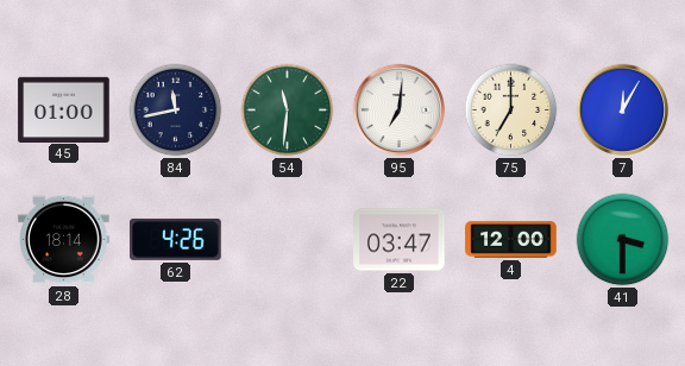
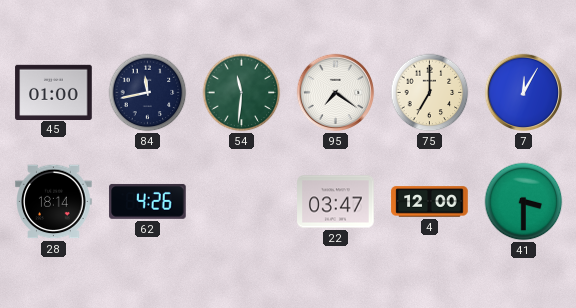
95: 7:01 -> 7:21
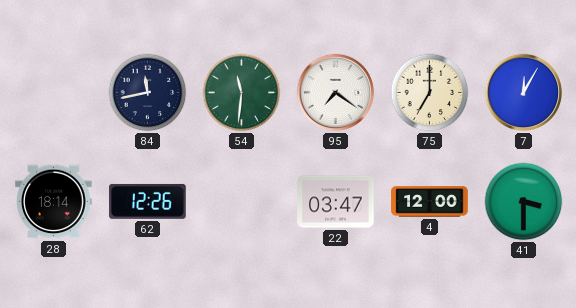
45: 01:00 -> none
62: 4:26 -> 12:26
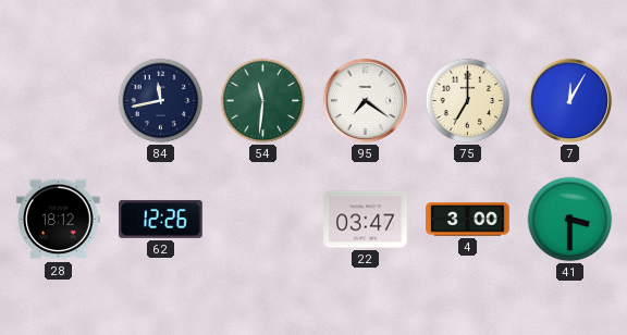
28: 18:14 -> 18:12
4: 12:00 -> 3:00
